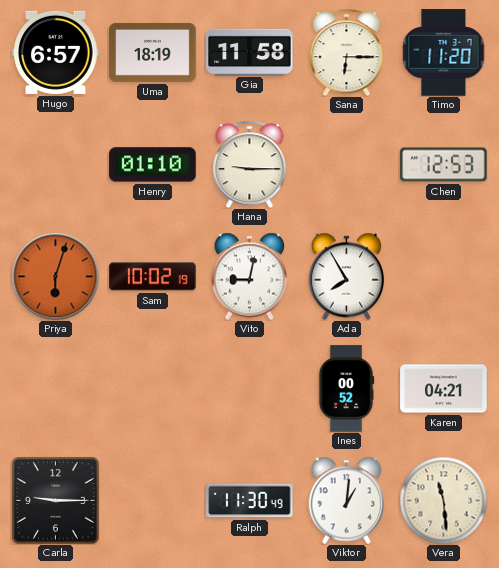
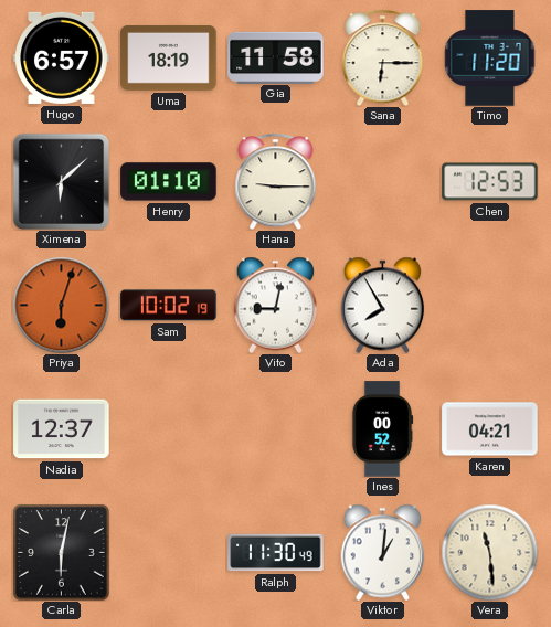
Ximena: none -> 6:08
Nadia: none -> 12:37
Carla: 9:15 -> 6:02
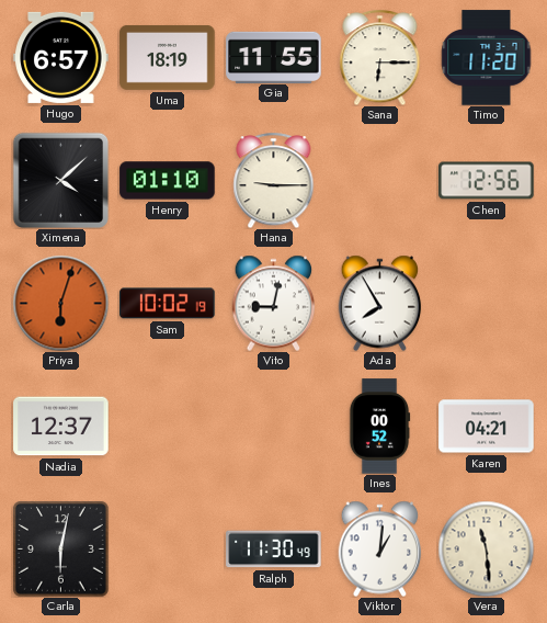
Gia: 11:58 -> 11:55
Ximena: 6:08 -> 4:08
Chen: 12:53 -> 12:56
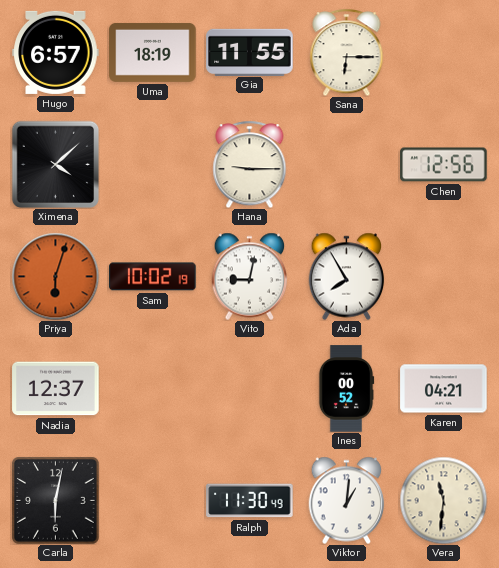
Timo: 11:20 -> none
Henry: 01:10 -> none
Vera: 11:29 -> 11:31
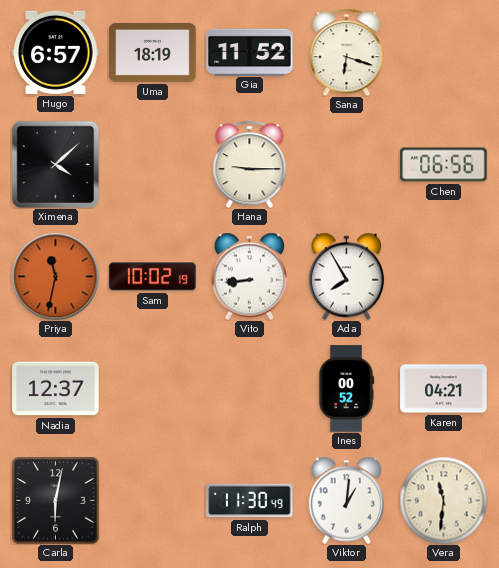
Gia: 11:55 -> 11:52
Sana: 6:15 -> 6:18
Chen: 12:56 -> 06:56
Priya: 6:03 -> 11:32
Vito: 9:02 -> 8:44
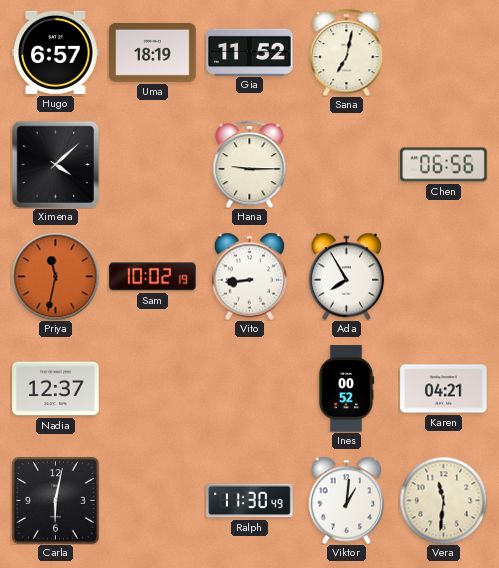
Sana: 6:18 -> 7:02
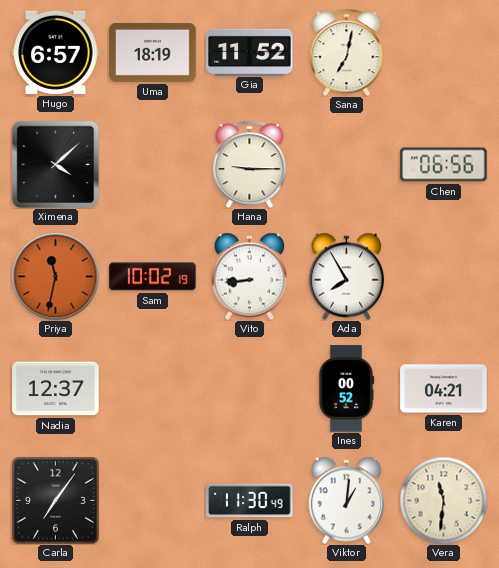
Carla: 6:02 -> 7:06
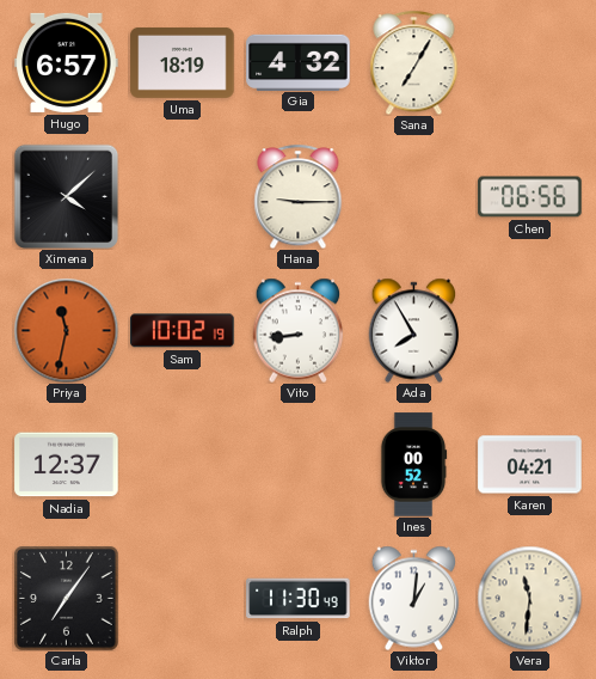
Gia: 11:52 -> 4:32
Sana: 7:02 -> 7:05
